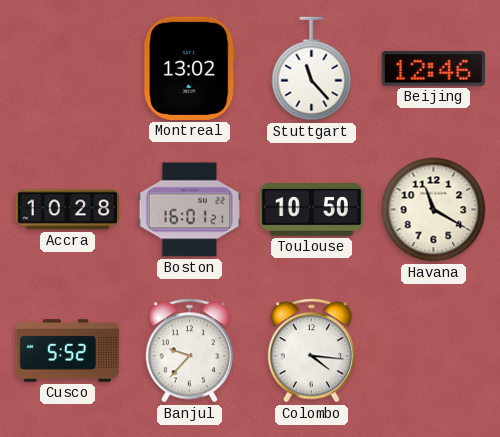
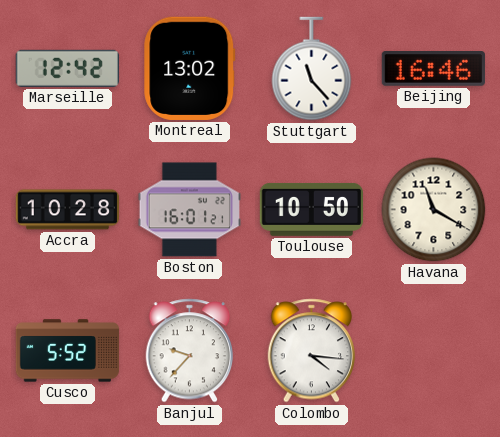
Marseille: none -> 12:42
Beijing: 12:46 -> 16:46
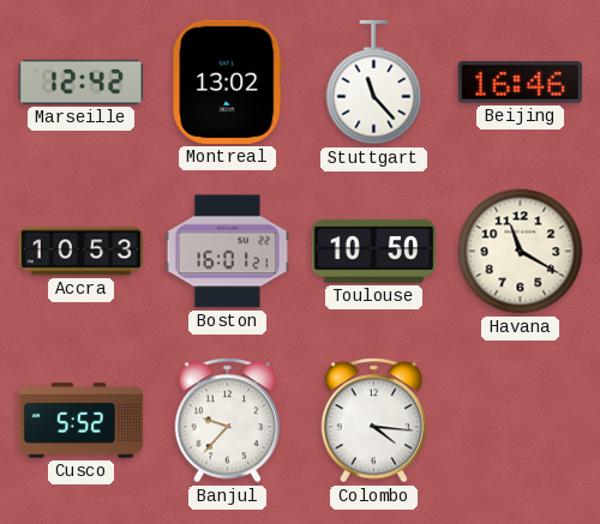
Accra: 10:28 -> 10:53
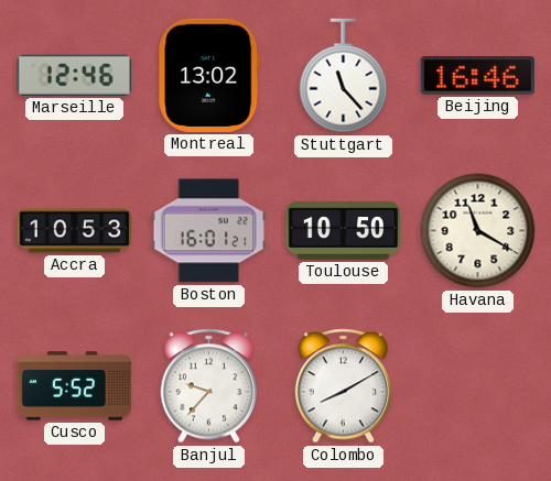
Marseille: 12:42 -> 12:46
Colombo: 4:16 -> 8:10
